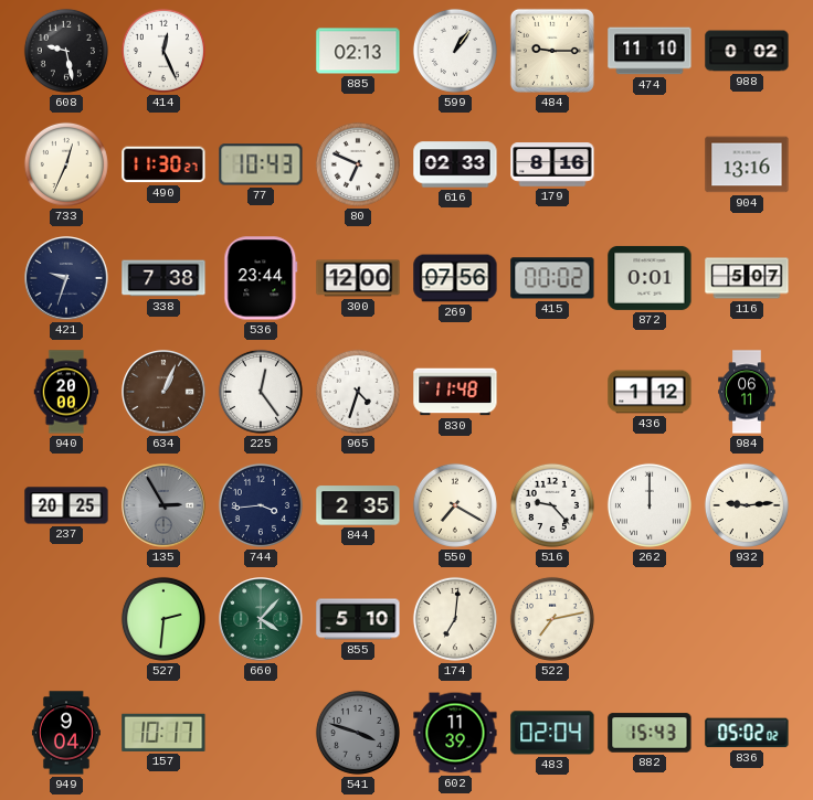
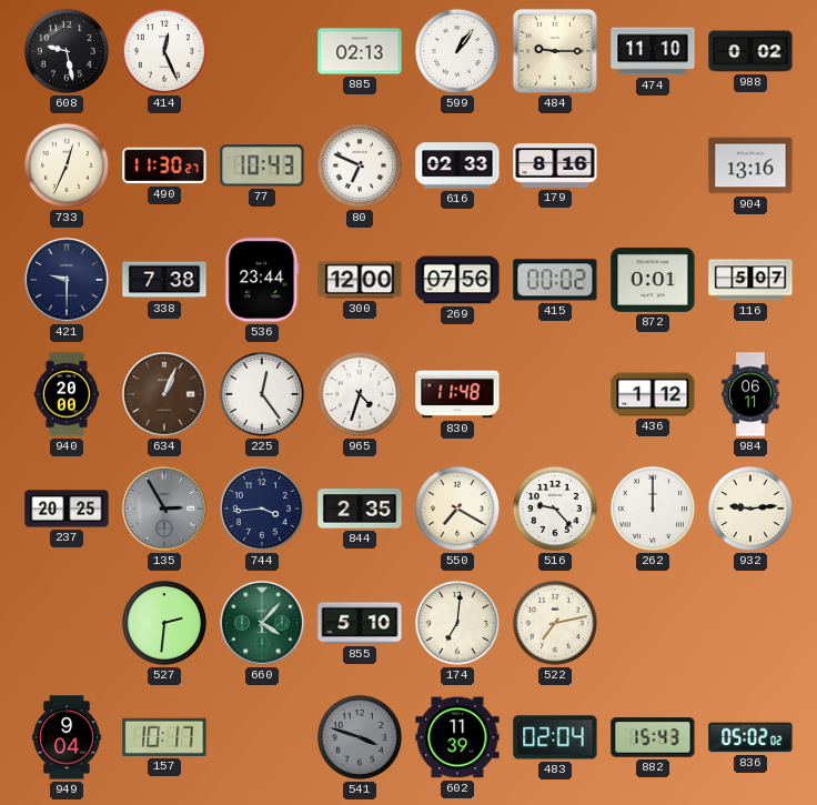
421: 9:33 -> 9:30
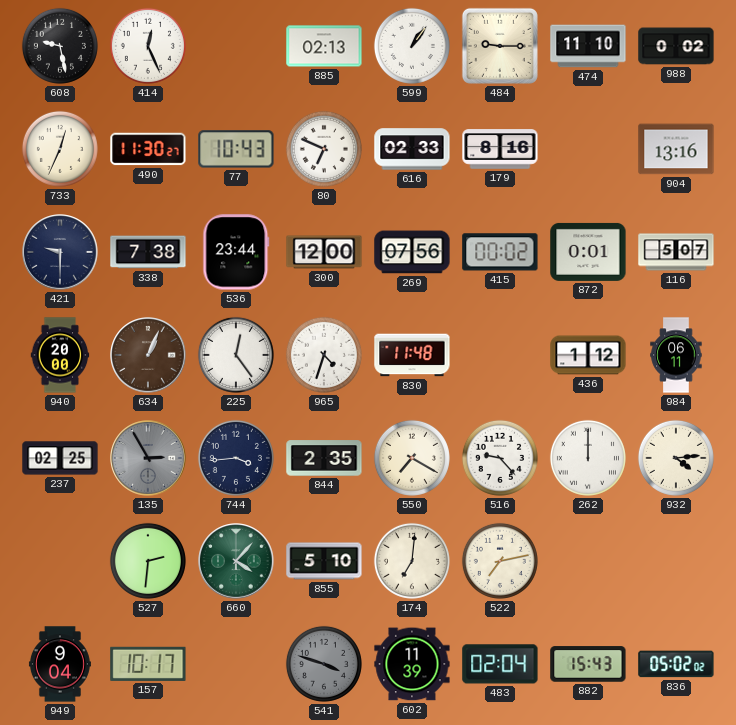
237: 20:25 -> 02:25
932: 9:14 -> 4:14
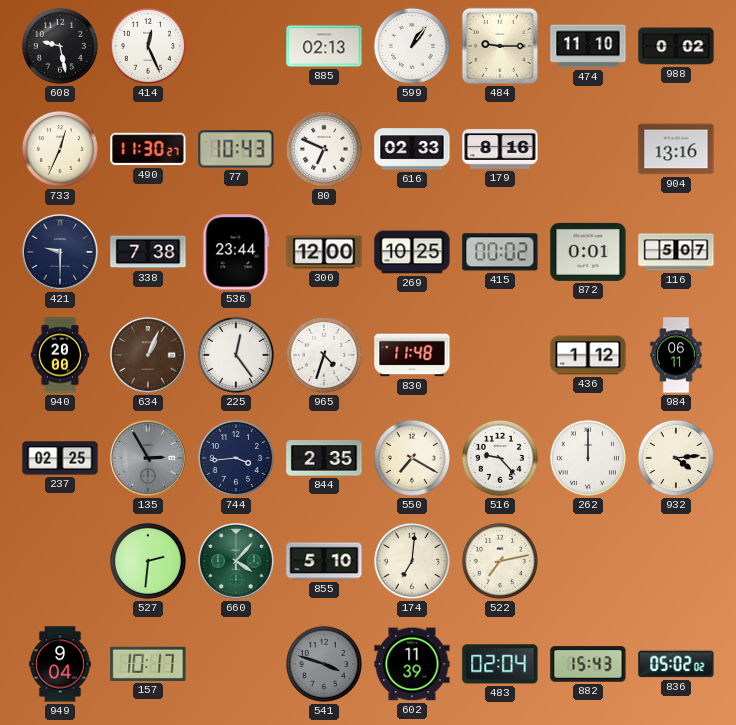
269: 07:56 -> 10:25
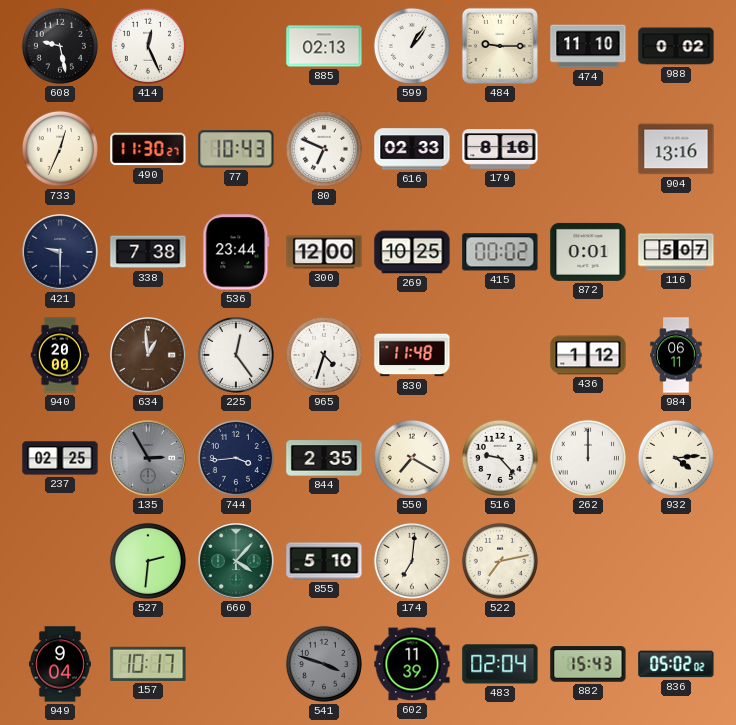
634: 1:04 -> 12:59
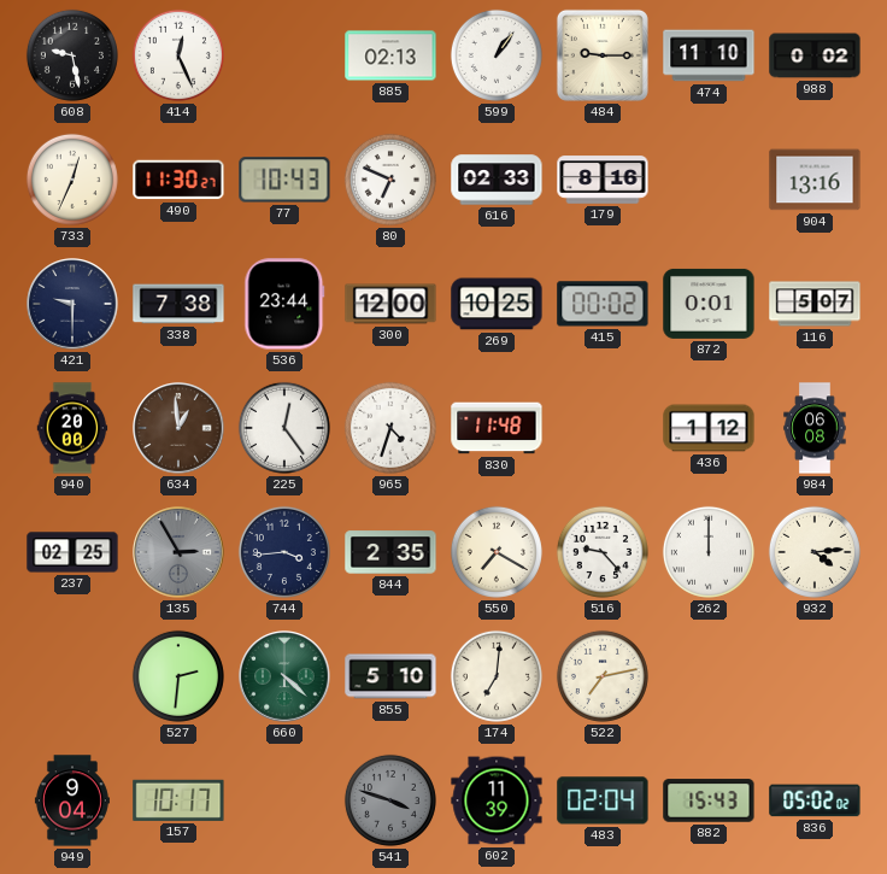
984: 06:11 -> 06:08
660: 4:07 -> 4:22
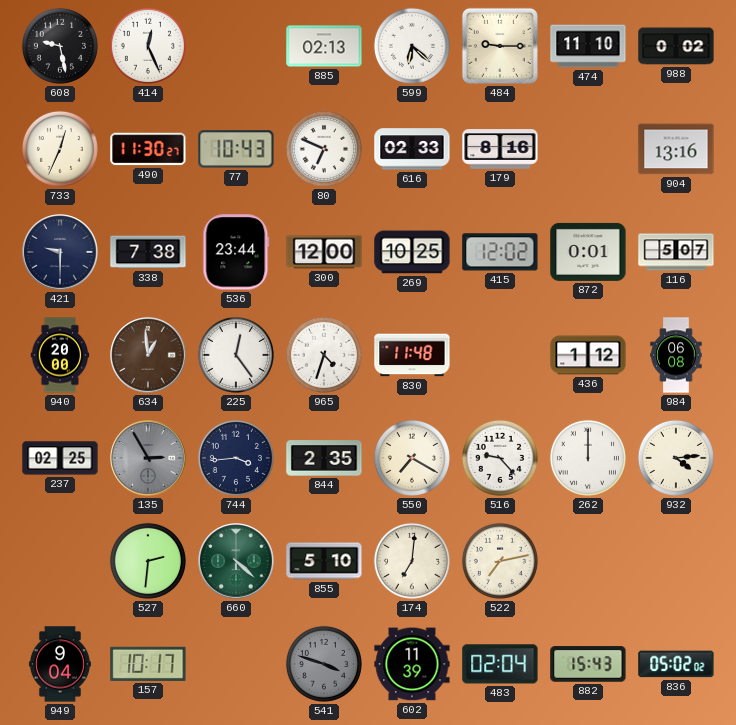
599: 1:06 -> 6:22
415: 00:02 -> 12:02
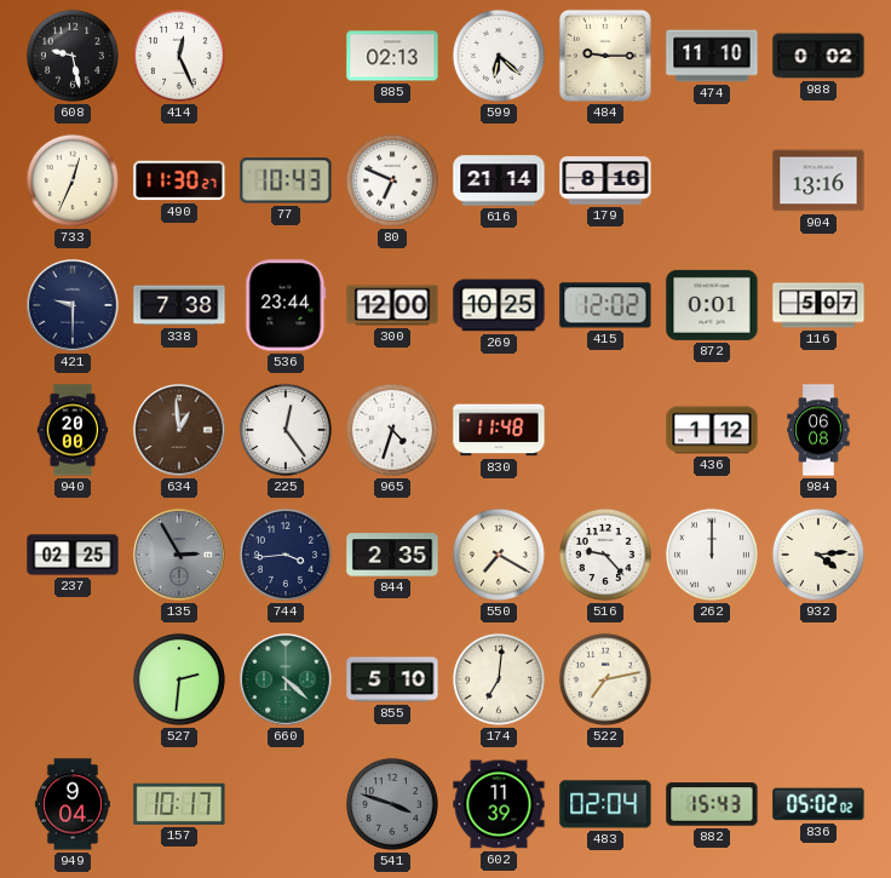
616: 02:33 -> 21:14
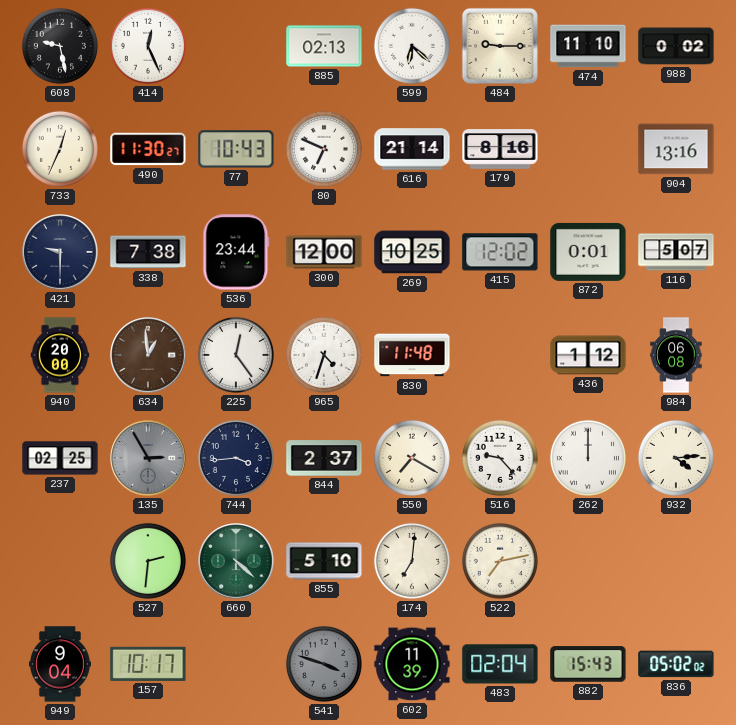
844: 2:35 -> 2:37
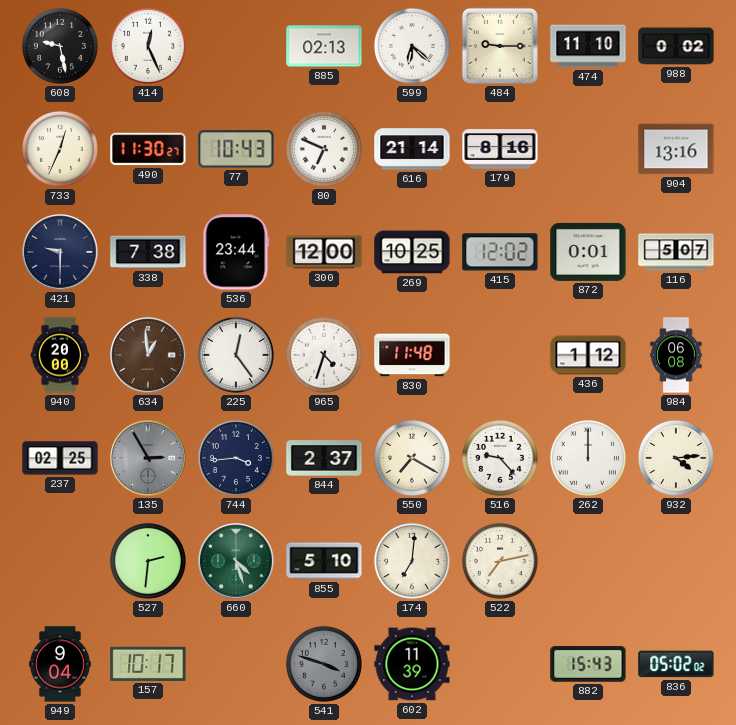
660: 4:22 -> 4:27
483: 02:04 -> none
